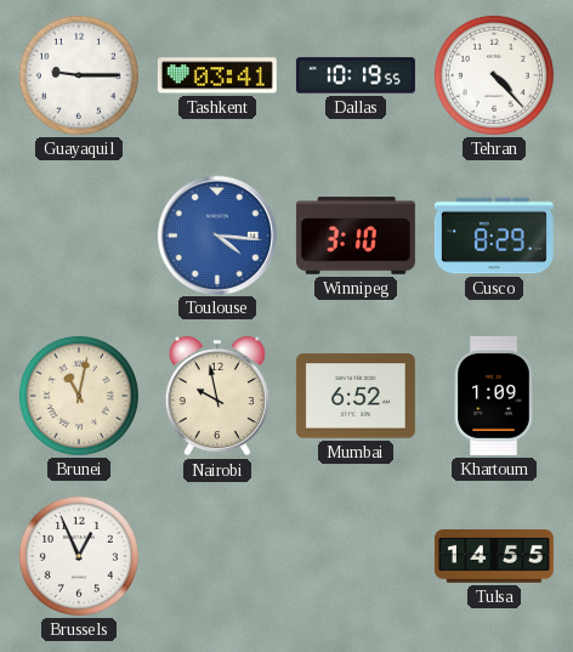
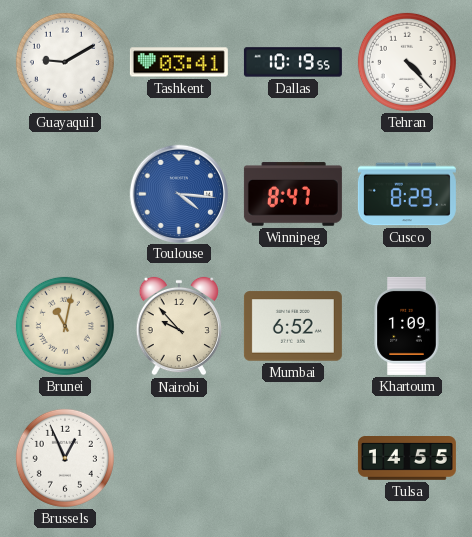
Guayaquil: 9:15 -> 9:10
Winnipeg: 3:10 -> 8:47
Nairobi: 9:58 -> 9:53
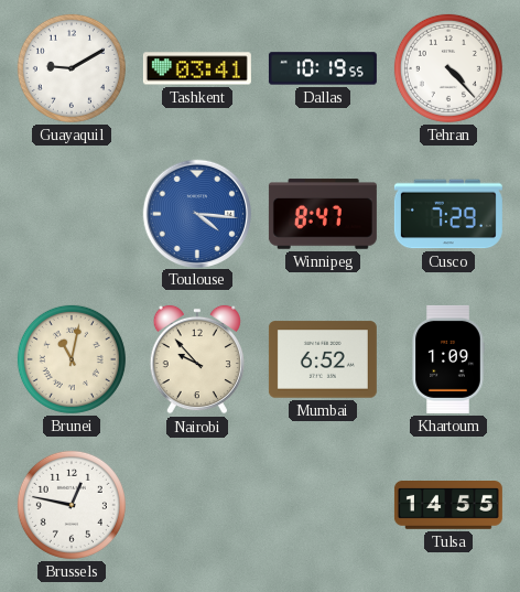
Cusco: 8:29 -> 7:29
Brussels: 12:56 -> 12:47
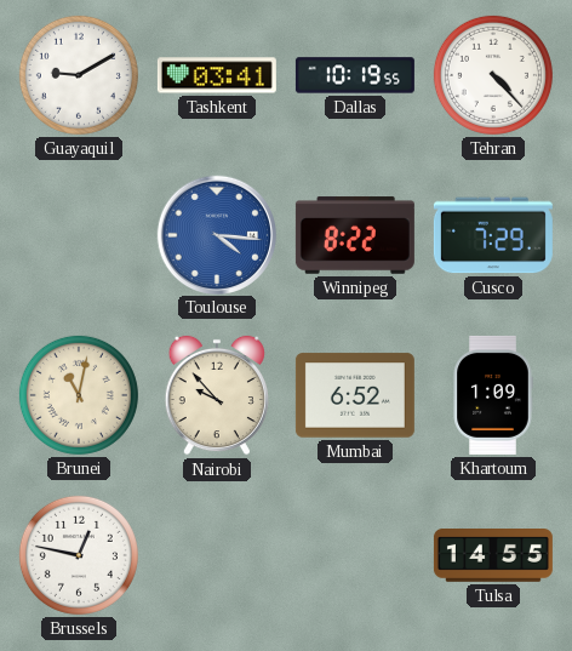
Winnipeg: 8:47 -> 8:22
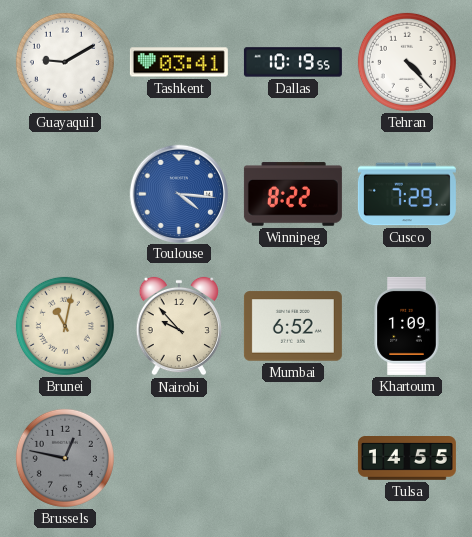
Brussels dial: white -> grey
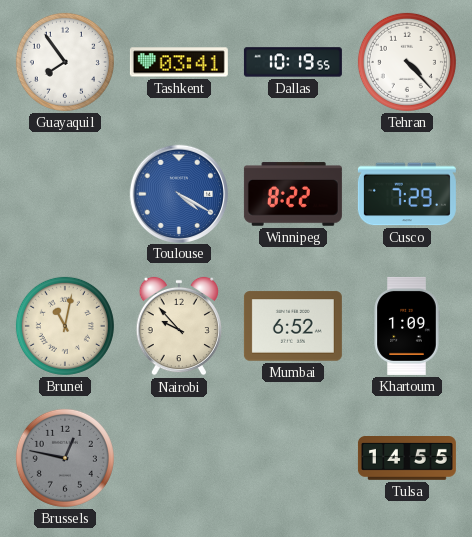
Guayaquil: 9:10 -> 7:54
Toulouse: 4:16 -> 4:20
